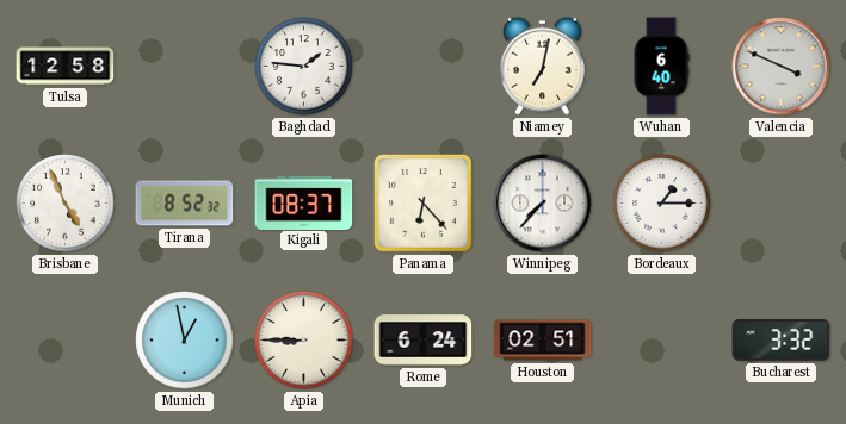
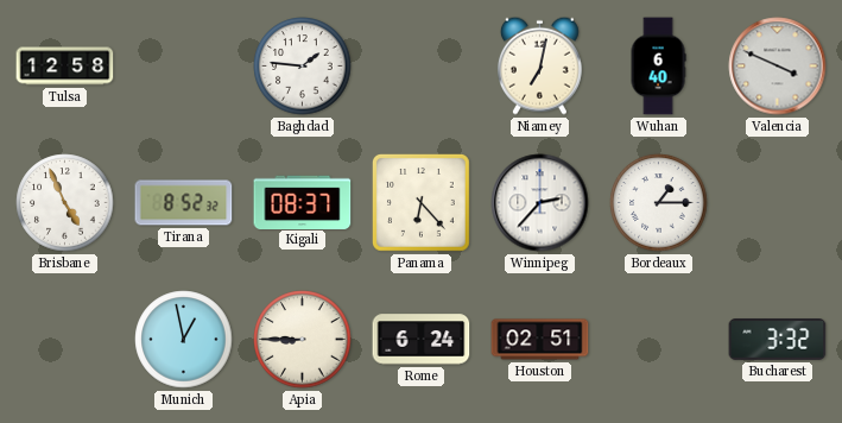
Winnipeg: 7:37 -> 2:37
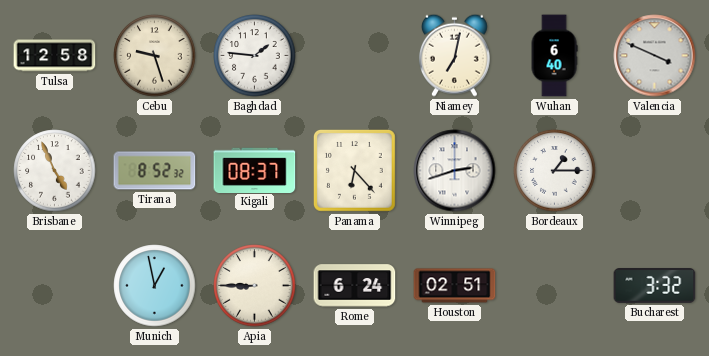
Cebu: none -> 9:27
Winnipeg: 2:37 -> 2:42
